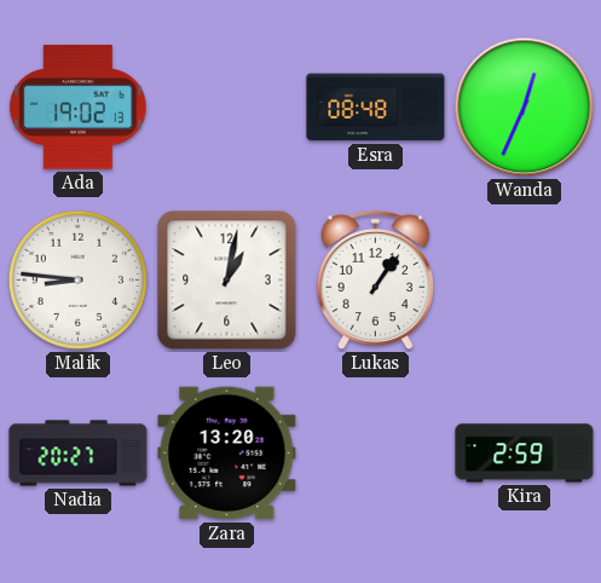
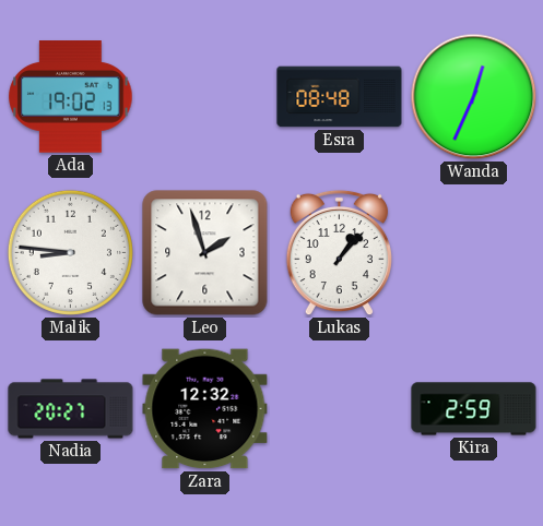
Leo: 1:02 -> 1:57
Lukas: 1:06 -> 1:07
Zara: 13:20 -> 12:32
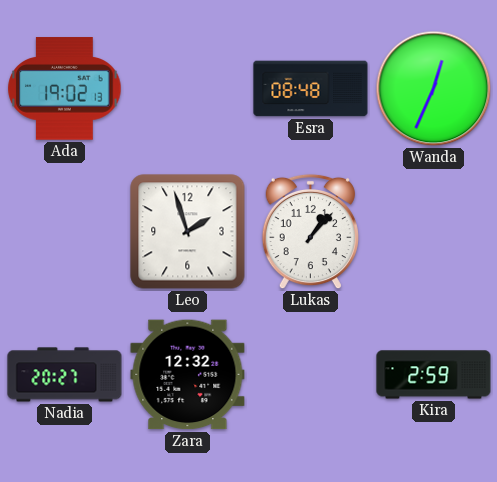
Malik: 8:46 -> none
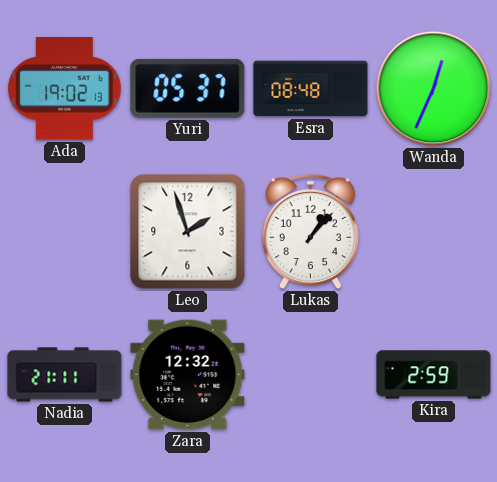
Yuri: none -> 05:37
Nadia: 20:27 -> 21:11
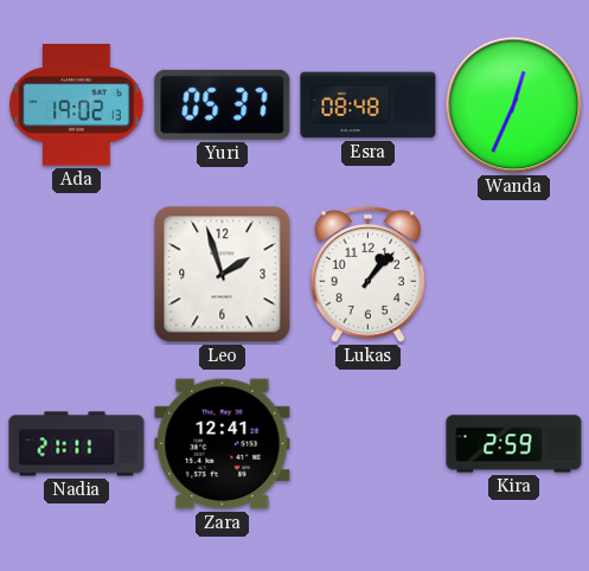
Zara: 12:32 -> 12:41
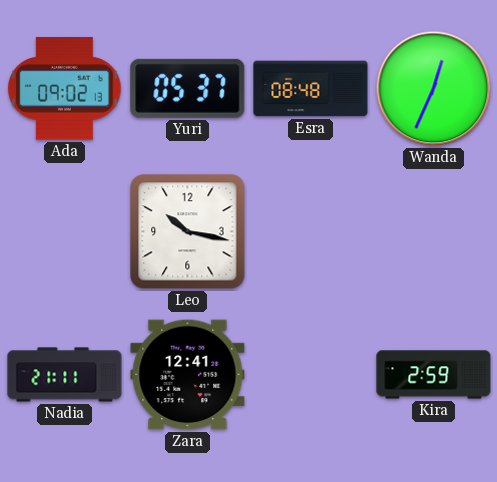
Ada: 19:02 -> 09:02
Leo: 1:57 -> 10:17
Lukas: 1:07 -> none
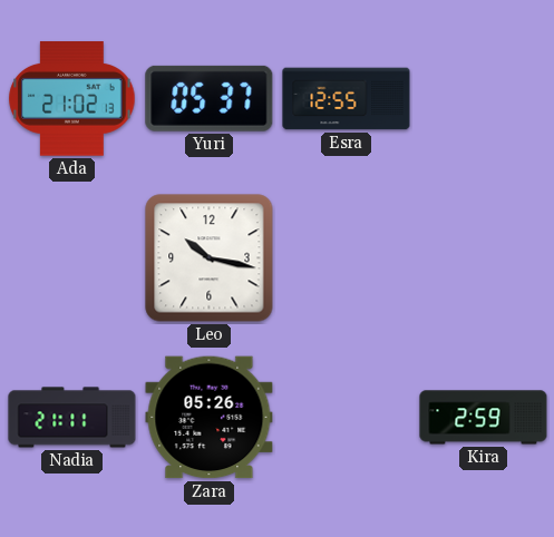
Ada: 09:02 -> 21:02
Esra: 08:48 -> 12:55
Wanda: 12:34 -> none
Zara: 12:41 -> 05:26
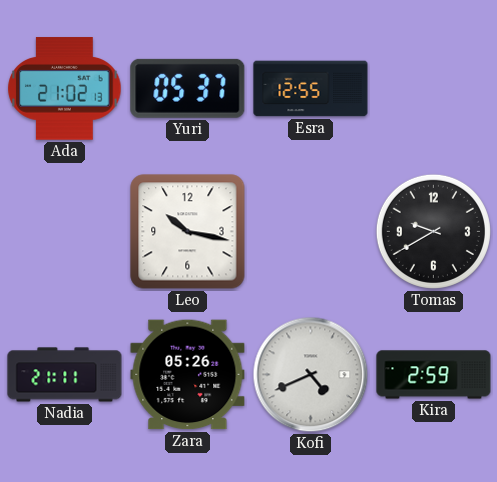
Tomas: none -> 9:40
Kofi: none -> 4:41
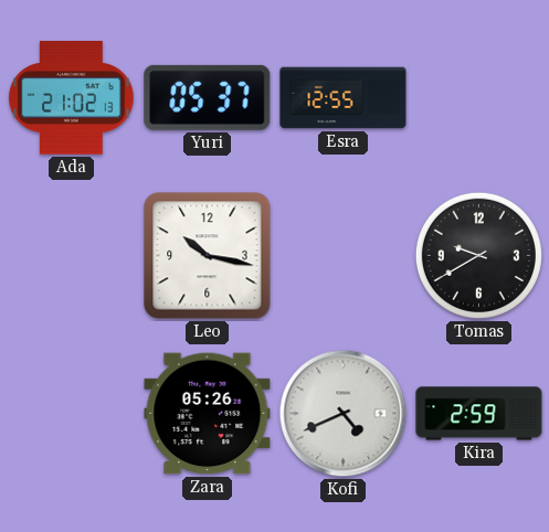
Nadia: 21:11 -> none
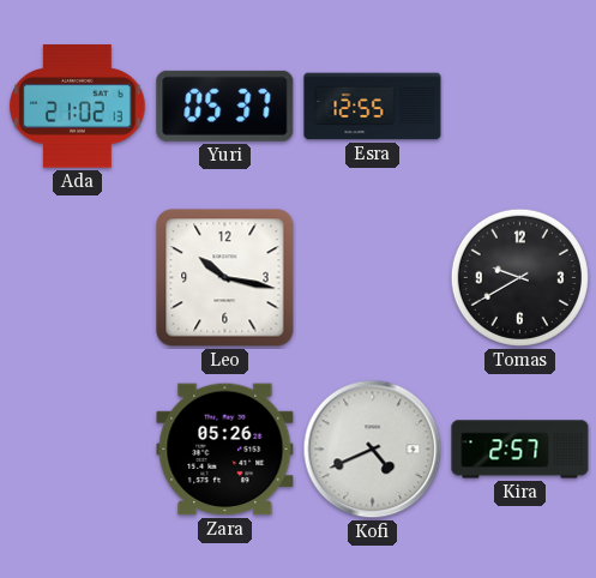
Kira: 2:59 -> 2:57
